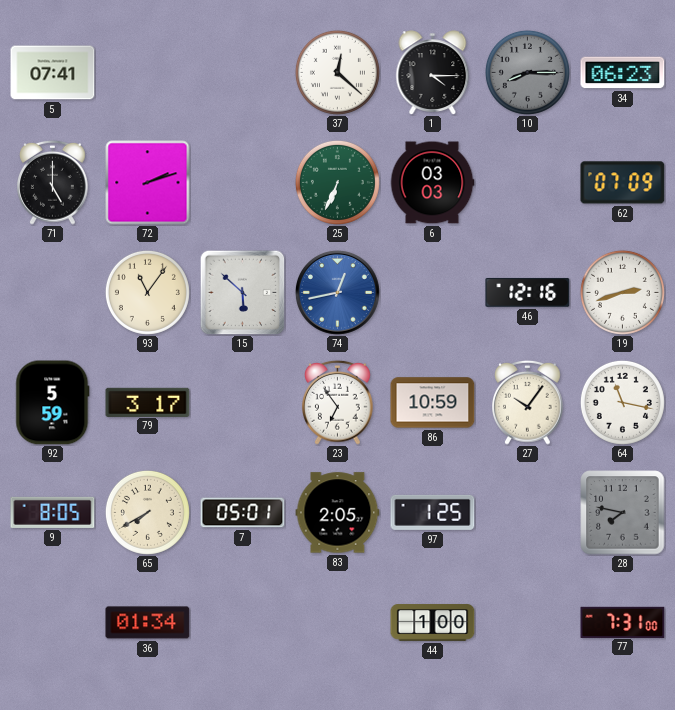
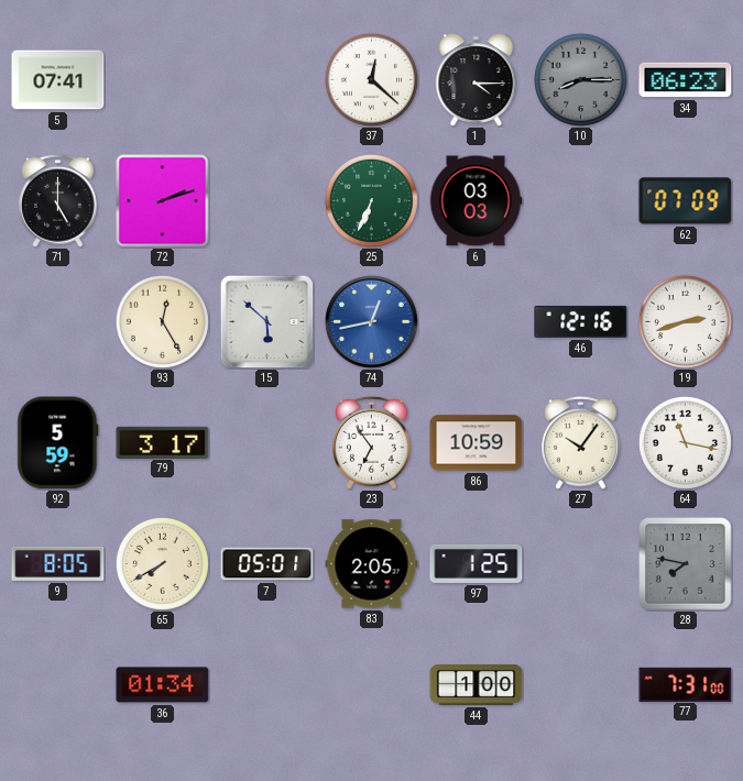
93: 11:06 -> 12:25
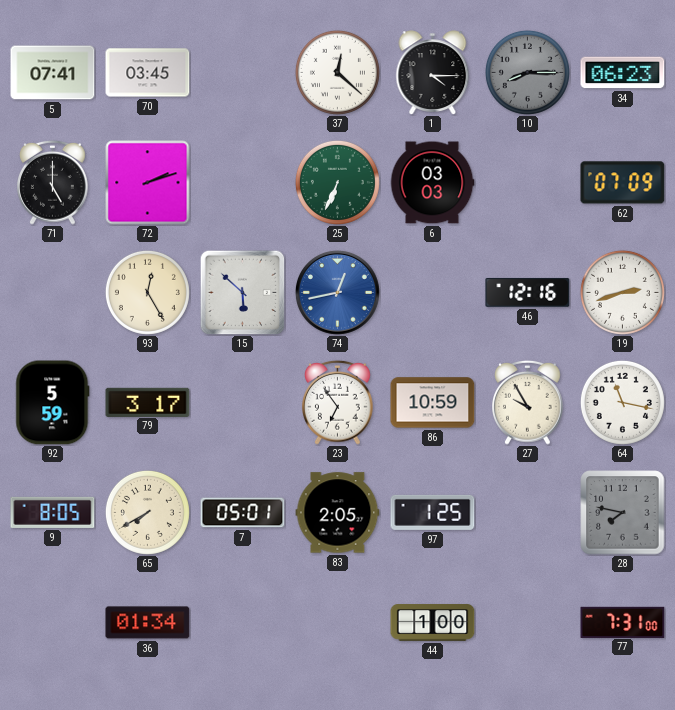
70: none -> 03:45
27: 10:06 -> 9:55
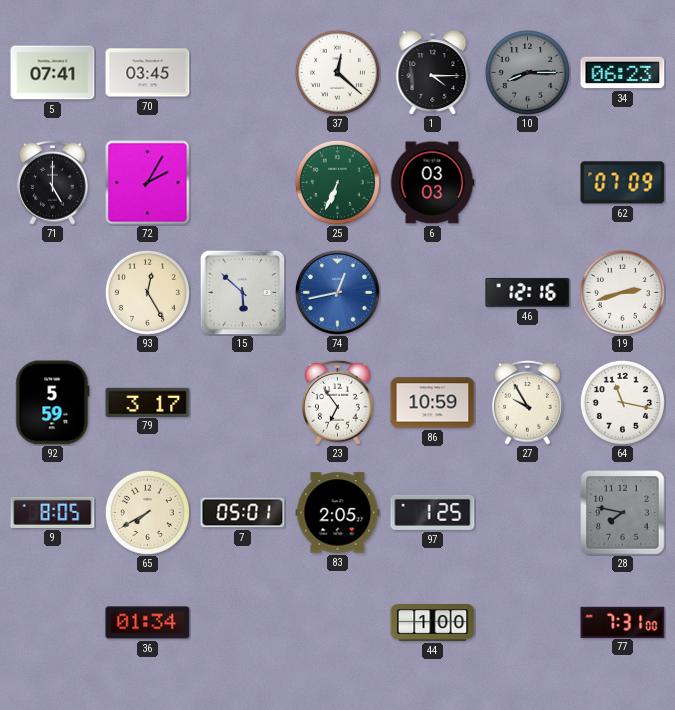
72: 2:12 -> 2:05
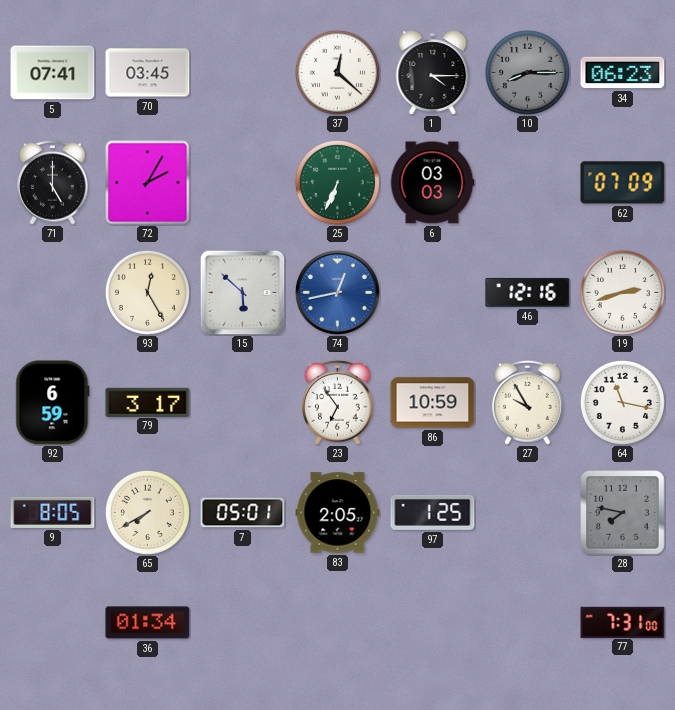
92: 5:59 -> 6:59
44: 1:00 -> none
